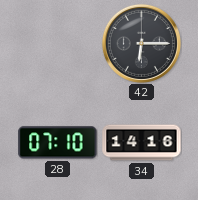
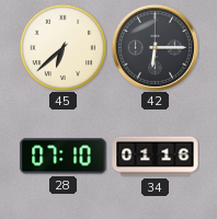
45: none -> 6:38
34: 14:16 -> 01:16
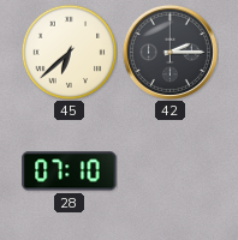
42: 6:15 -> 2:15
34: 01:16 -> none
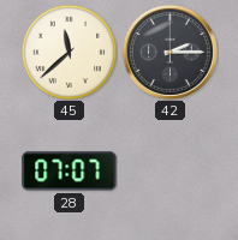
45: 6:38 -> 11:38
28: 07:10 -> 07:07
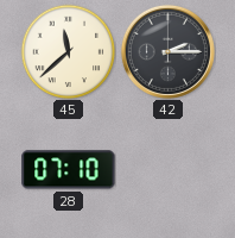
28: 07:07 -> 07:10
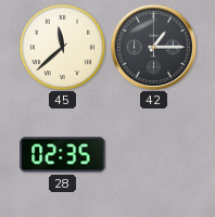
42: 2:15 -> 1:15
28: 07:10 -> 02:35
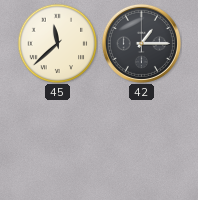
28: 02:35 -> none
